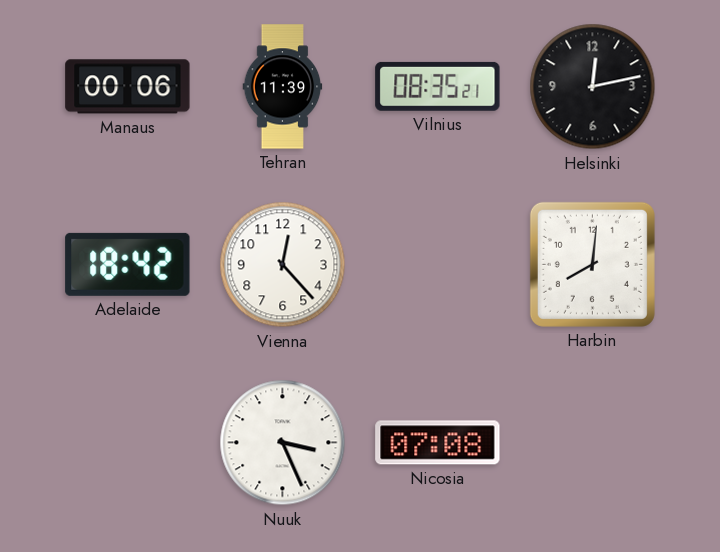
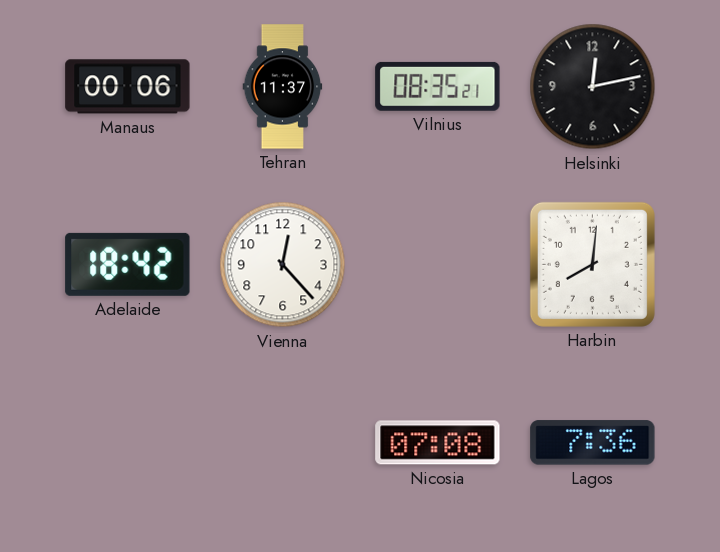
Tehran: 11:39 -> 11:37
Nuuk: 3:26 -> none
Lagos: none -> 7:36
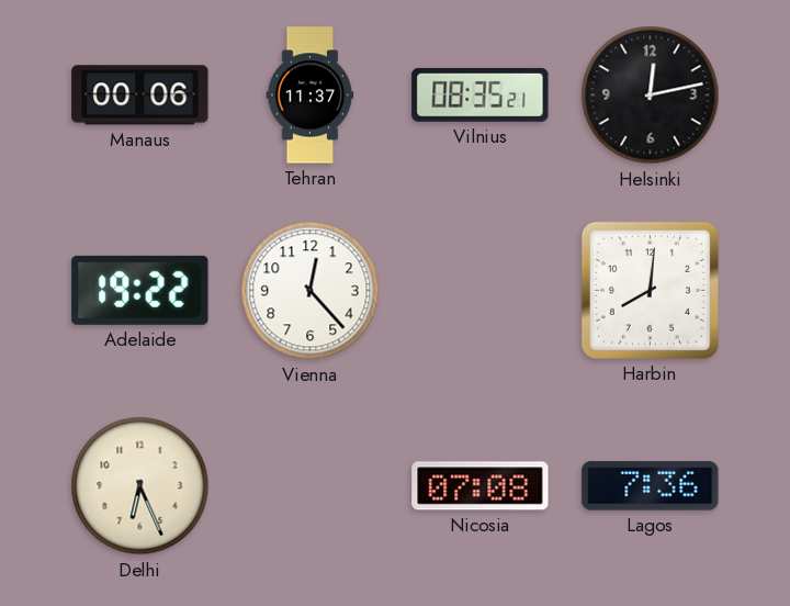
Adelaide: 18:42 -> 19:22
Delhi: none -> 6:26
